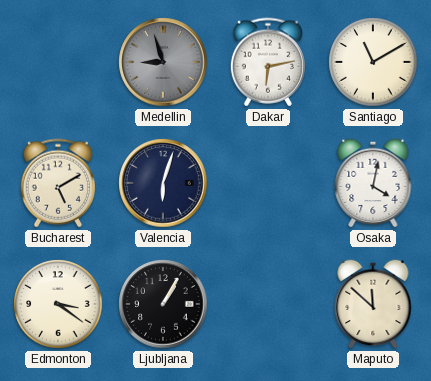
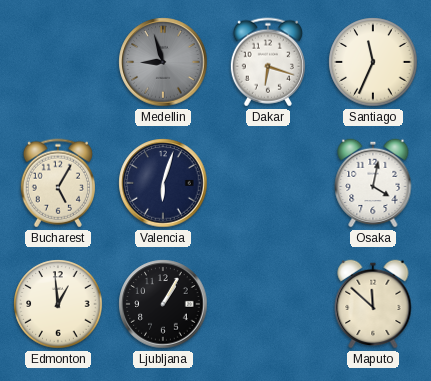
Dakar: 6:13 -> 6:18
Santiago: 11:10 -> 11:34
Bucharest: 5:10 -> 5:05
Edmonton: 3:21 -> 12:59
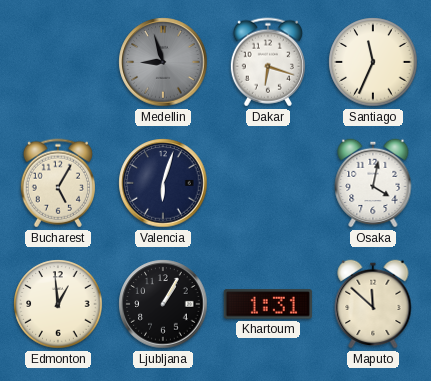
Khartoum: none -> 1:31
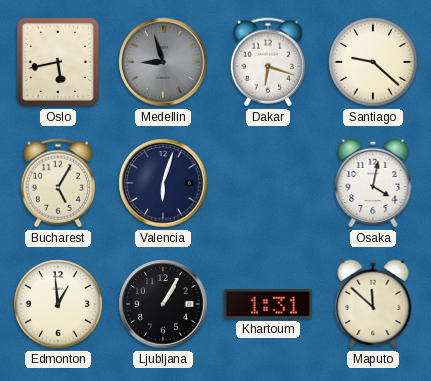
Oslo: none -> 5:43
Santiago: 11:34 -> 9:22
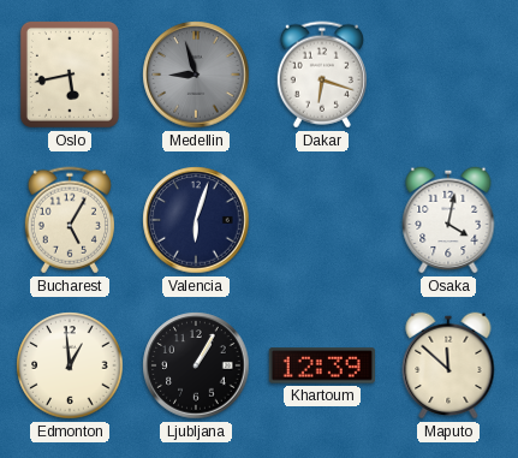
Santiago: 9:22 -> none
Khartoum: 1:31 -> 12:39
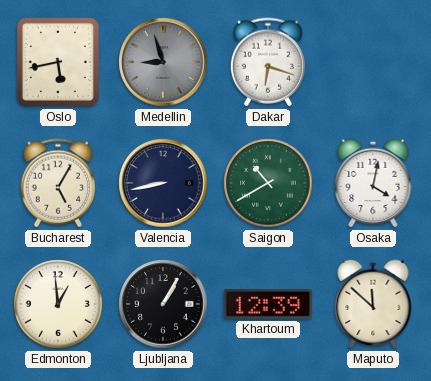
Valencia: 6:03 -> 8:43
Saigon: none -> 10:40
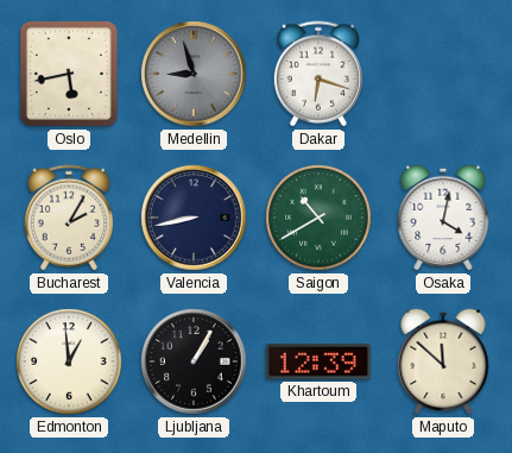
Bucharest: 5:05 -> 2:05
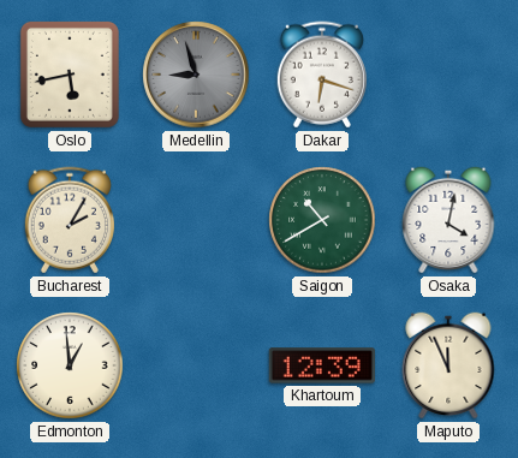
Valencia: 8:43 -> none
Ljubljana: 1:05 -> none
Maputo: 11:52 -> 11:56
